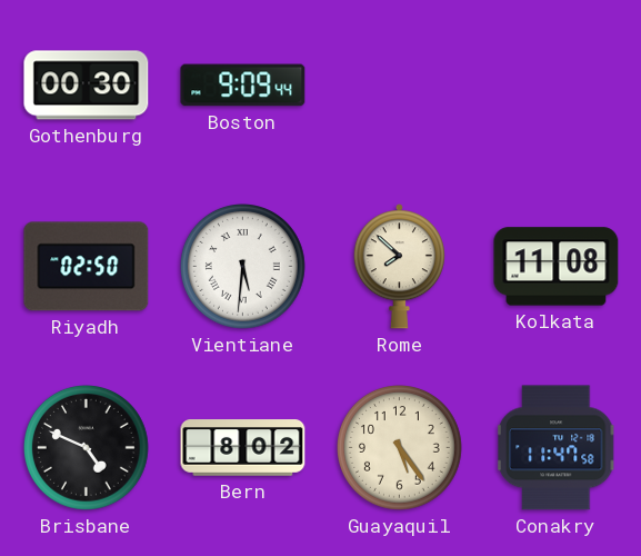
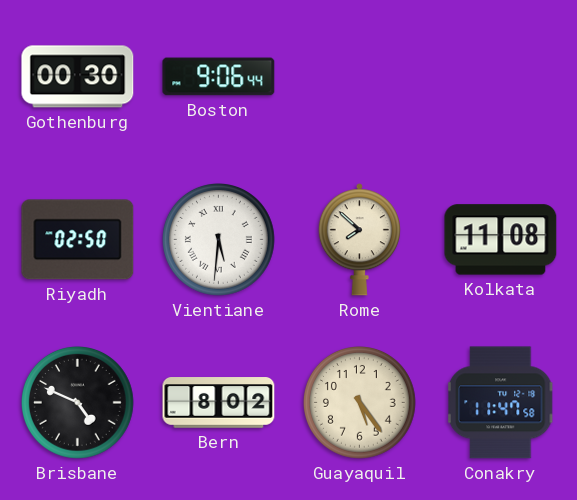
Boston: 9:09 -> 9:06
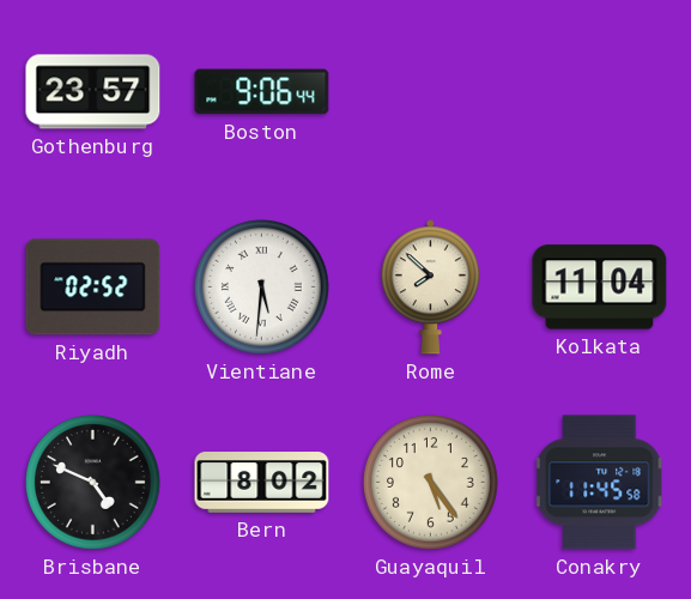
Gothenburg: 00:30 -> 23:57
Riyadh: 02:50 -> 02:52
Kolkata: 11:08 -> 11:04
Conakry: 11:47 -> 11:45
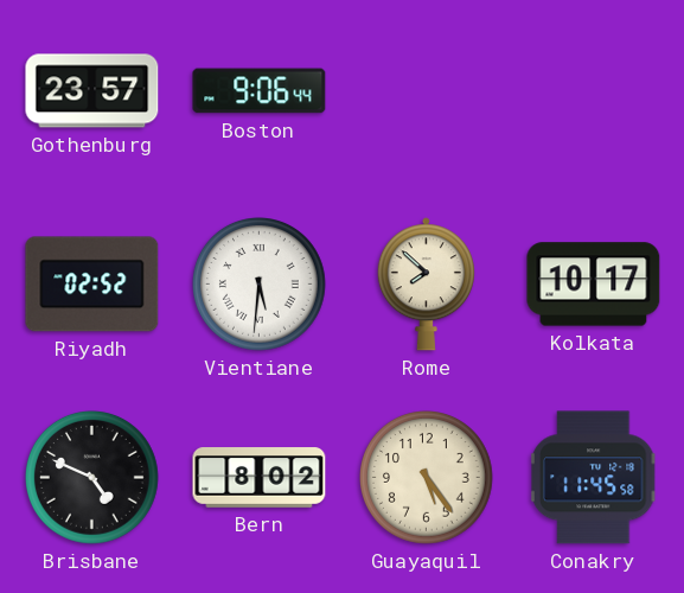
Kolkata: 11:04 -> 10:17
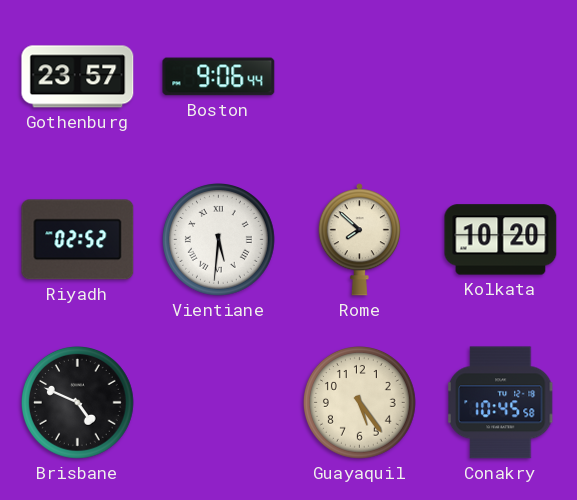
Kolkata: 10:17 -> 10:20
Bern: 8:02 -> none
Conakry: 11:45 -> 10:45
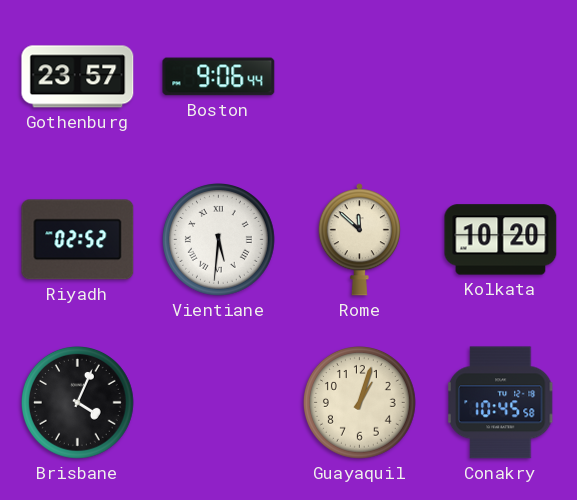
Rome: 7:52 -> 11:52
Brisbane: 4:49 -> 4:04
Guayaquil: 5:24 -> 1:03
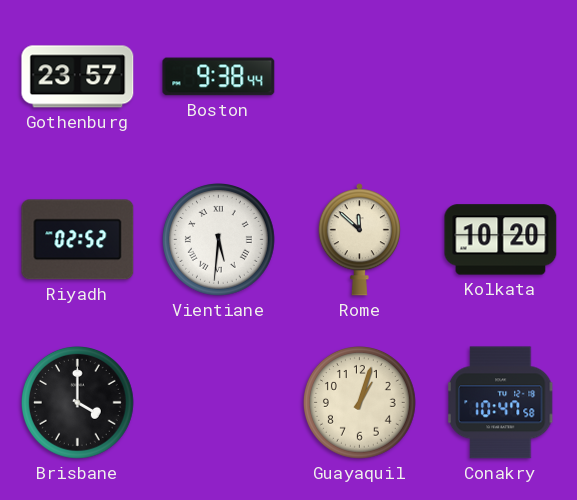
Boston: 9:06 -> 9:38
Brisbane: 4:04 -> 4:00
Conakry: 10:45 -> 10:47
